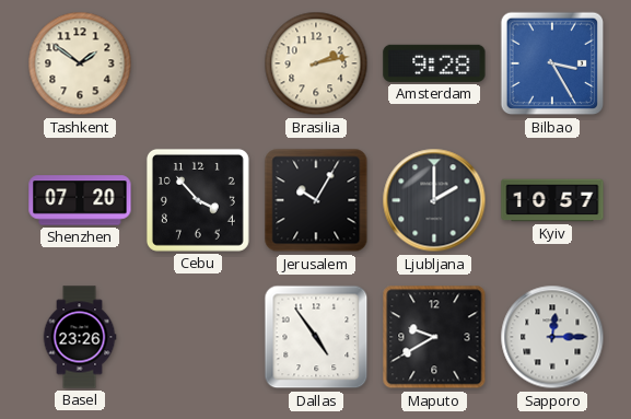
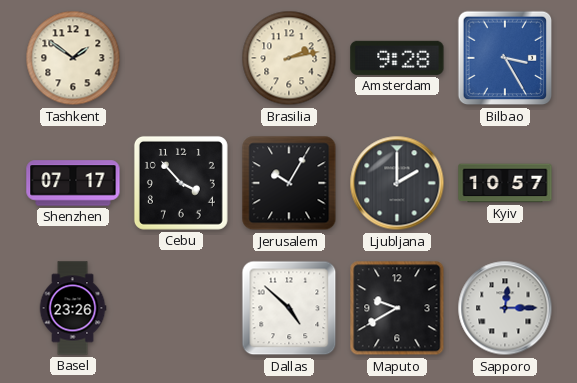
Shenzhen: 07:20 -> 07:17
Dallas: 4:54 -> 4:52
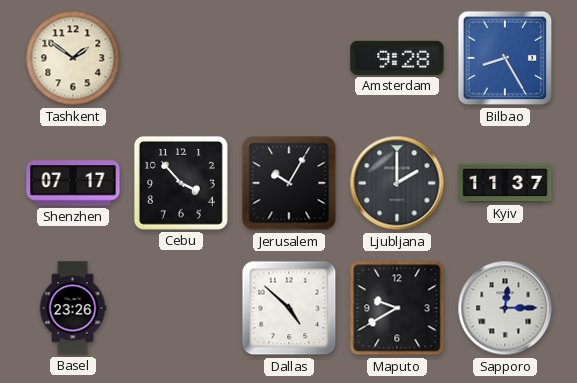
Brasilia: 2:13 -> none
Bilbao: 3:25 -> 8:25
Kyiv: 10:57 -> 11:37
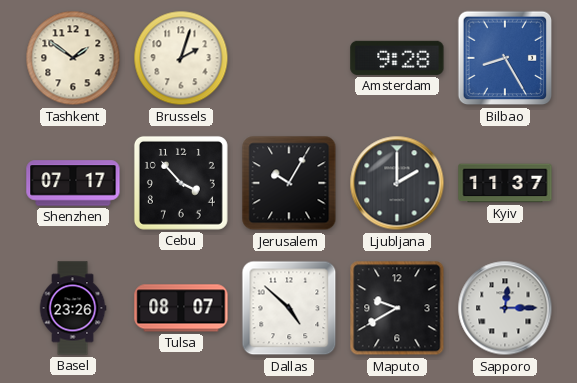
Brussels: none -> 2:03
Tulsa: none -> 08:07
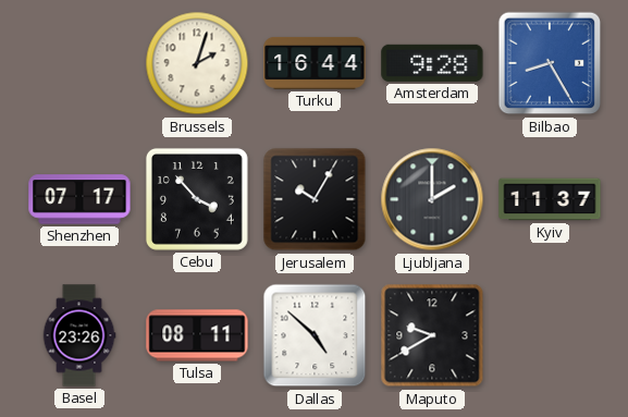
Tashkent: 1:51 -> none
Turku: none -> 16:44
Tulsa: 08:07 -> 08:11
Sapporo: 12:15 -> none
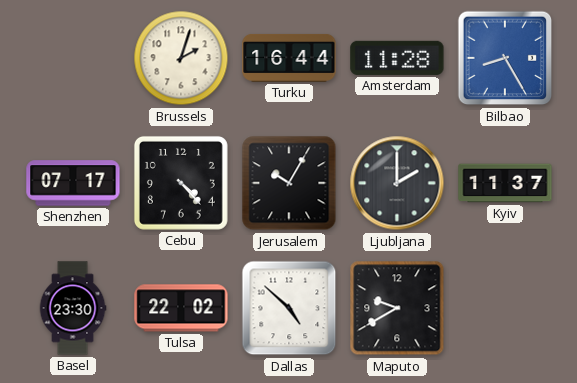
Amsterdam: 9:28 -> 11:28
Cebu: 3:53 -> 4:23
Basel: 23:26 -> 23:30
Tulsa: 08:11 -> 22:02
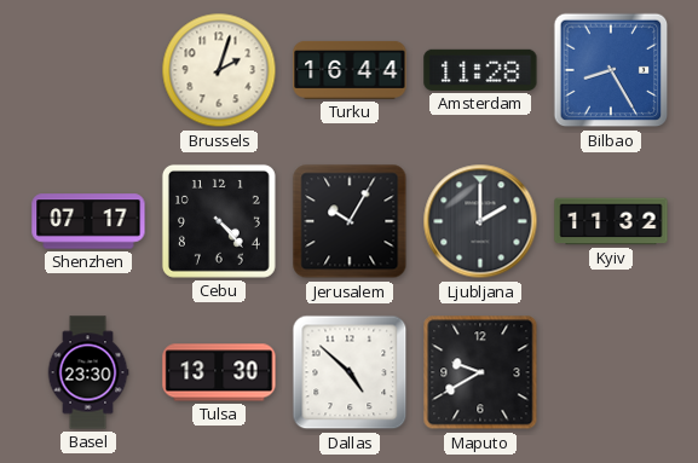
Kyiv: 11:37 -> 11:32
Tulsa: 22:02 -> 13:30
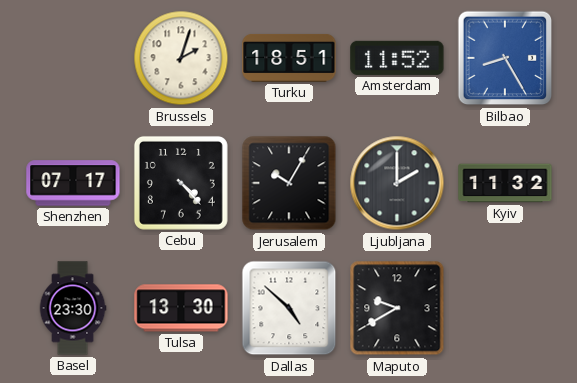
Turku: 16:44 -> 18:51
Amsterdam: 11:28 -> 11:52
